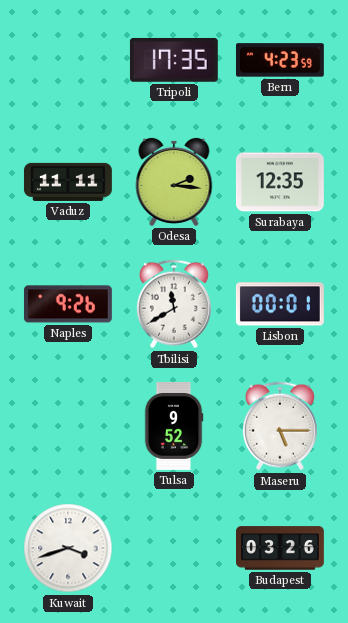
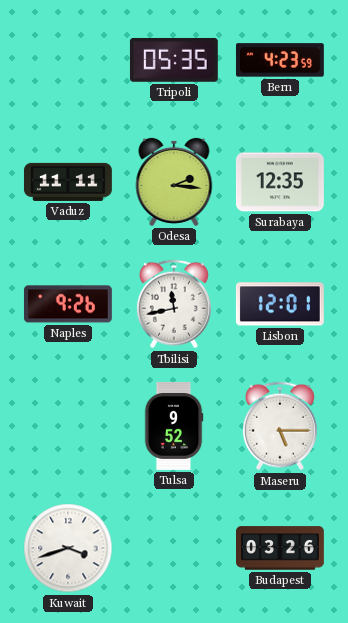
Tripoli: 17:35 -> 05:35
Tbilisi: 11:40 -> 11:43
Lisbon: 00:01 -> 12:01
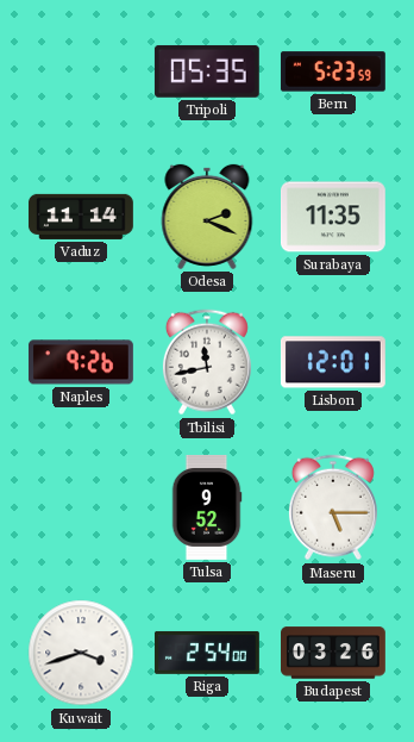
Bern: 4:23 -> 5:23
Vaduz: 11:11 -> 11:14
Odesa: 2:16 -> 2:19
Surabaya: 12:35 -> 11:35
Riga: none -> 2:54
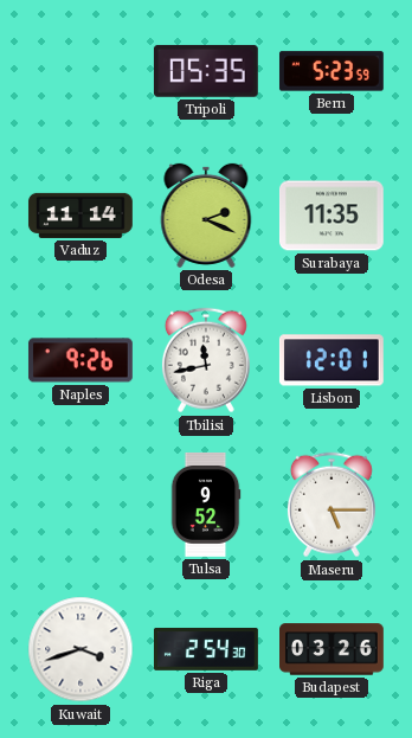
Riga: 2:54:00 -> 2:54:30
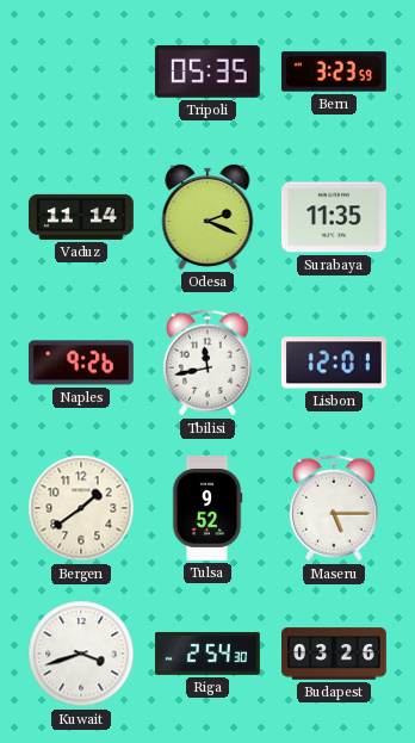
Bern: 5:23 -> 3:23
Bergen: none -> 1:39
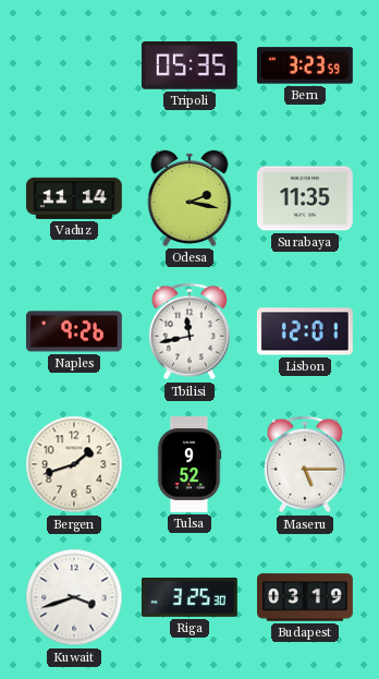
Odesa: 2:19 -> 2:17
Bergen: 1:39 -> 1:42
Riga: 2:54 -> 3:25
Budapest: 03:26 -> 03:19
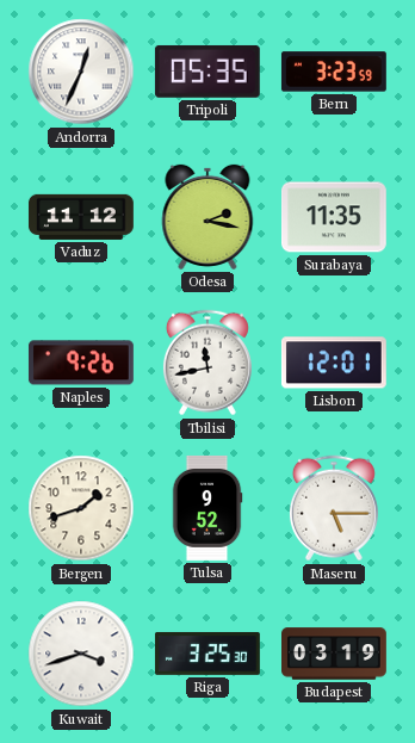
Andorra: none -> 12:34
Vaduz: 11:14 -> 11:12
